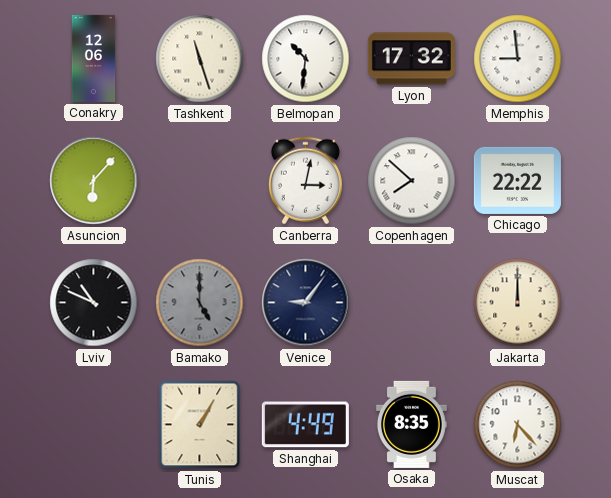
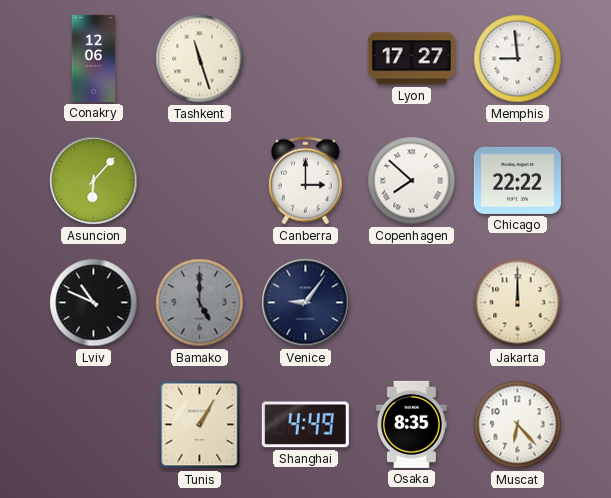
Belmopan: 10:31 -> none
Lyon: 17:32 -> 17:27
Canberra: 3:02 -> 3:00
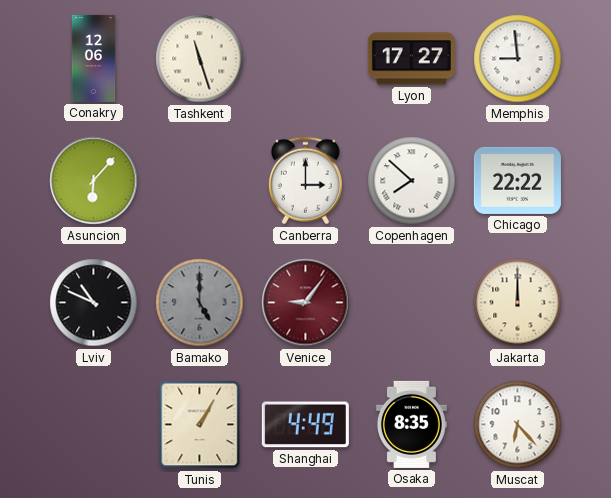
Venice dial: navy -> burgundy
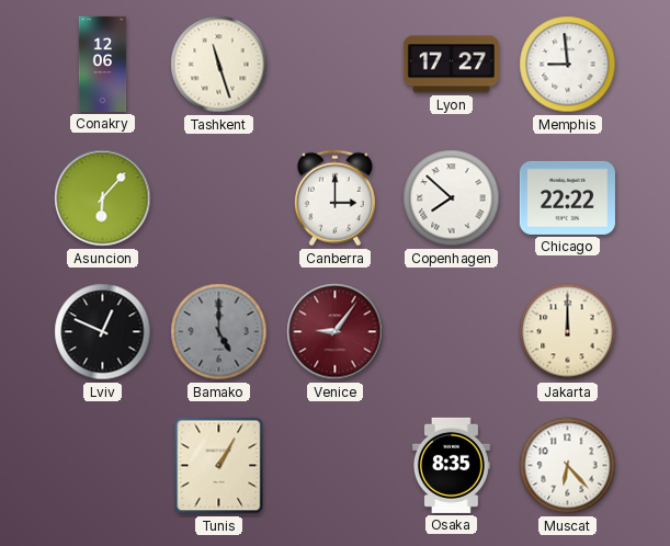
Lviv: 10:49 -> 12:49
Shanghai: 4:49 -> none
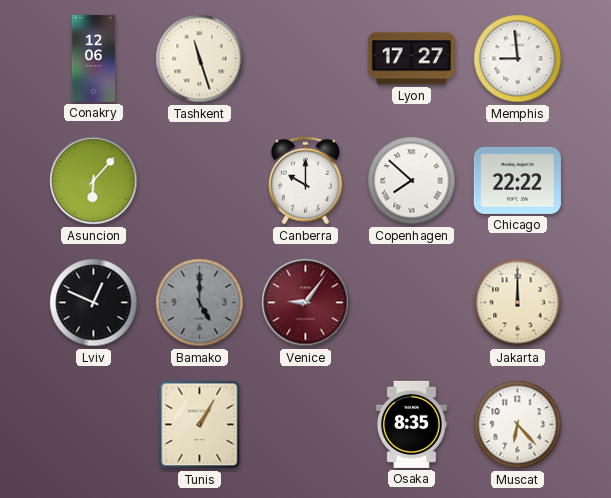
Canberra: 3:00 -> 10:00
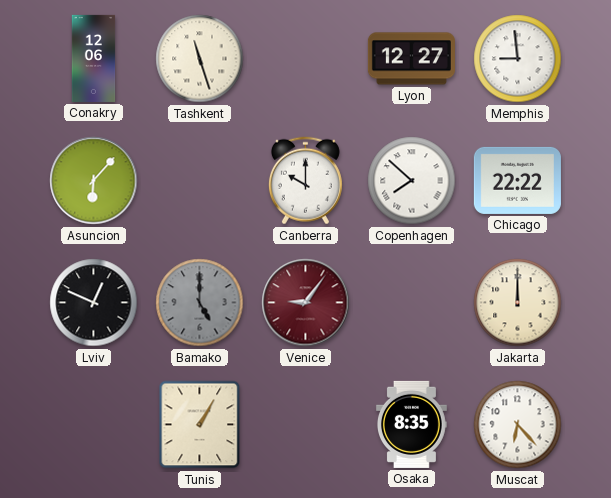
Lyon: 17:27 -> 12:27
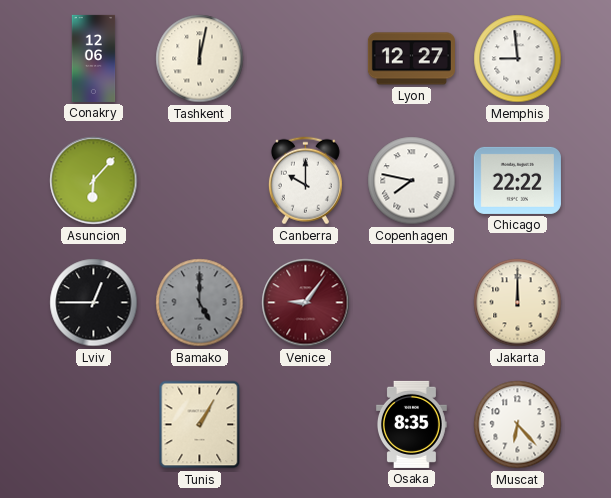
Tashkent: 11:27 -> 12:02
Copenhagen: 7:52 -> 7:47
Lviv: 12:49 -> 12:45
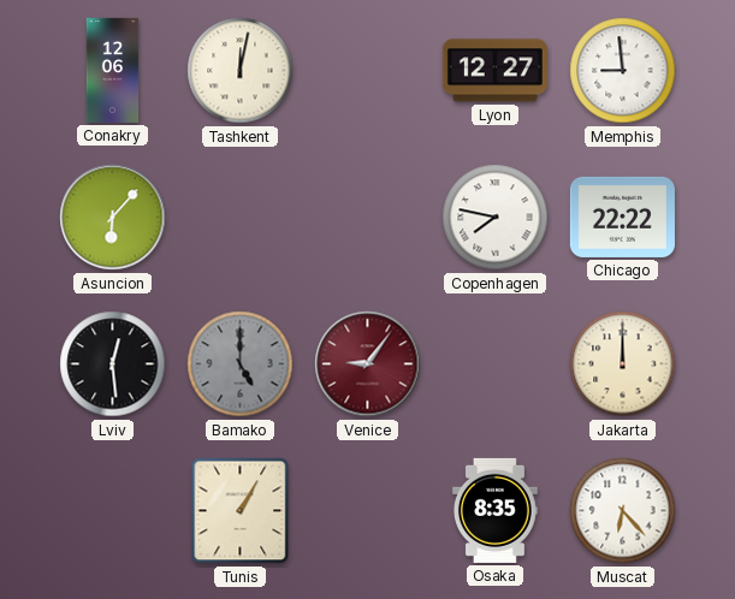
Canberra: 10:00 -> none
Lviv: 12:45 -> 12:29
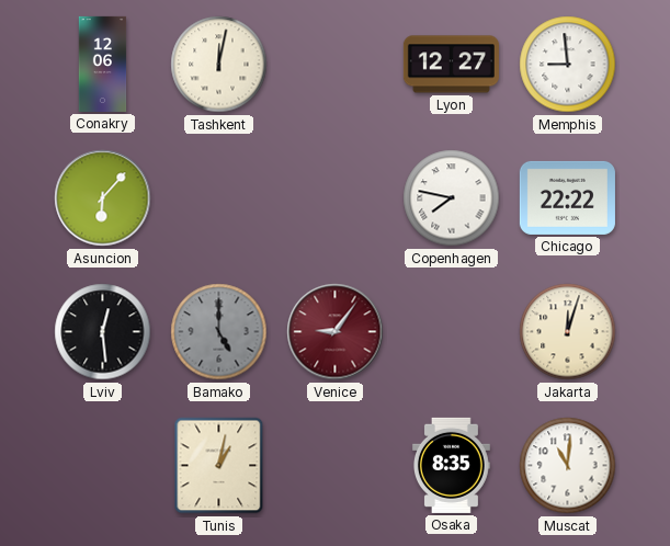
Jakarta: 12:00 -> 12:03
Tunis: 1:05 -> 1:02
Muscat: 6:23 -> 11:01
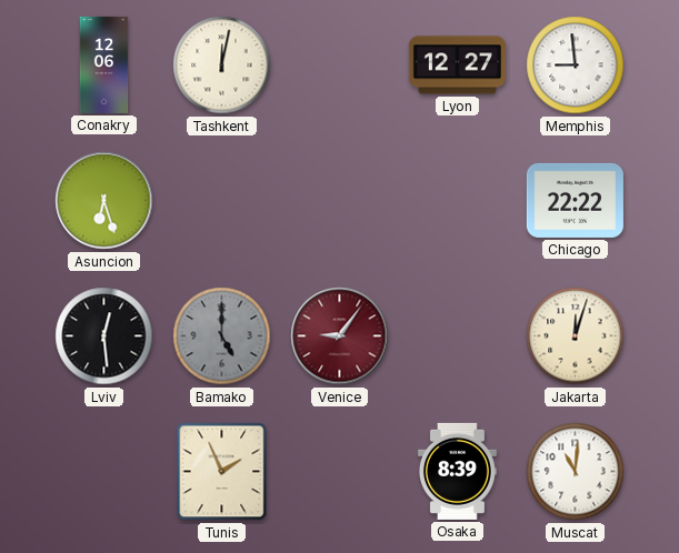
Asuncion: 6:07 -> 6:27
Copenhagen: 7:47 -> none
Tunis: 1:02 -> 1:56
Osaka: 8:35 -> 8:39
